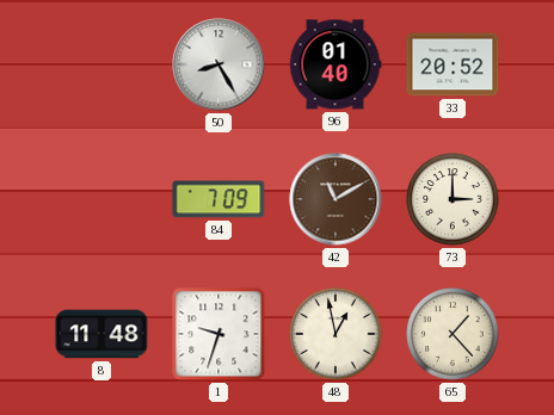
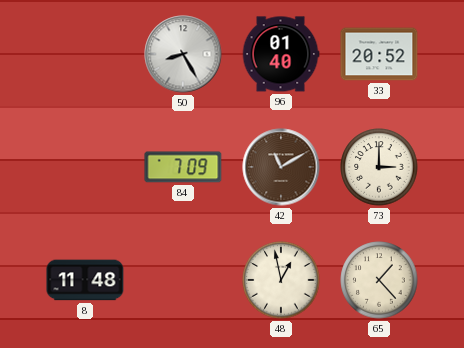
1: 9:33 -> none
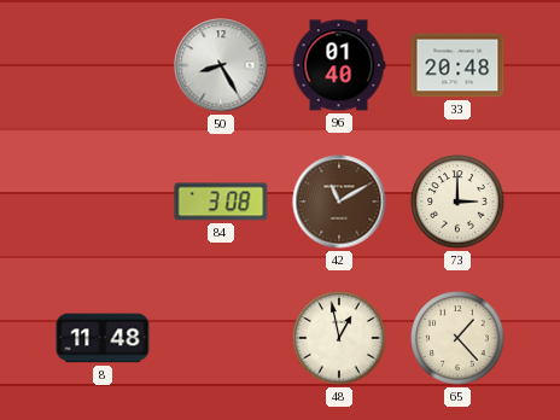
33: 20:52 -> 20:48
84: 7:09 -> 3:08
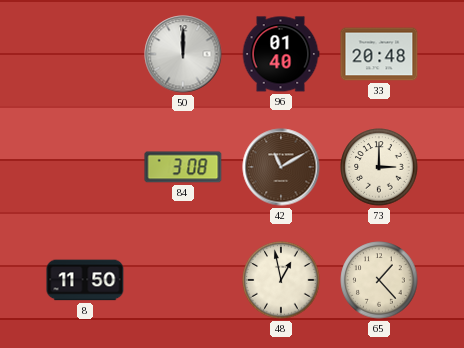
50: 8:25 -> 12:00
8: 11:48 -> 11:50
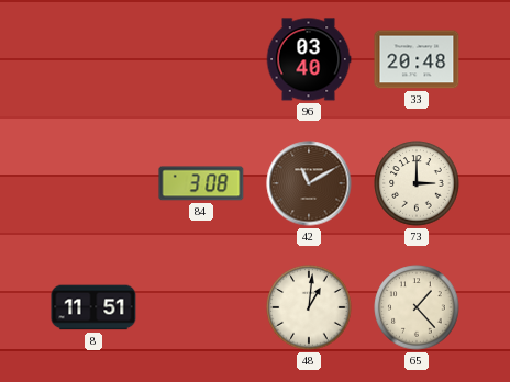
50: 12:00 -> none
96: 01:40 -> 03:40
8: 11:50 -> 11:51
48: 12:58 -> 1:01
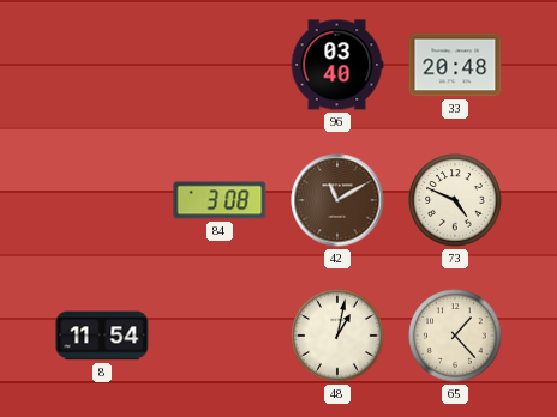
73: 3:00 -> 4:49
8: 11:51 -> 11:54
48: 1:01 -> 1:02
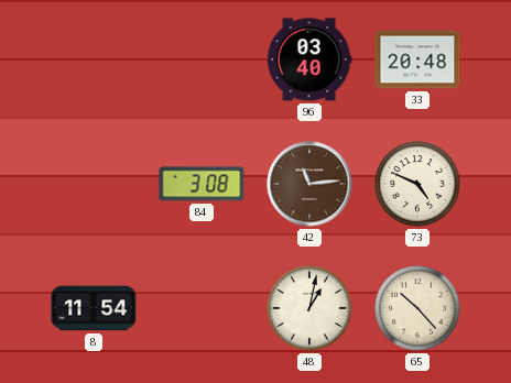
42: 11:10 -> 11:14
65: 1:23 -> 10:23
